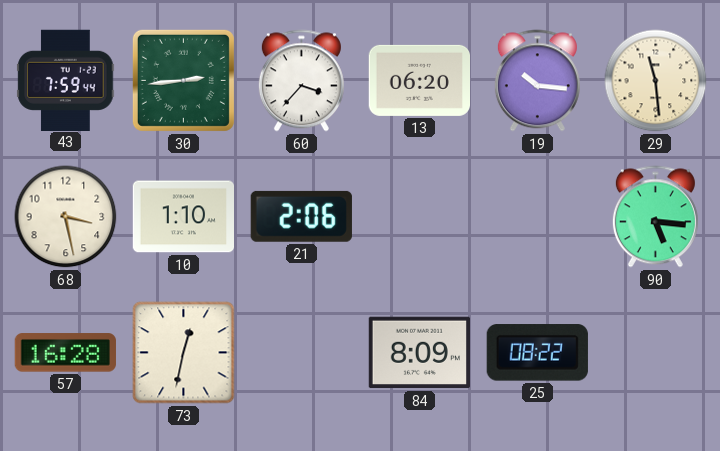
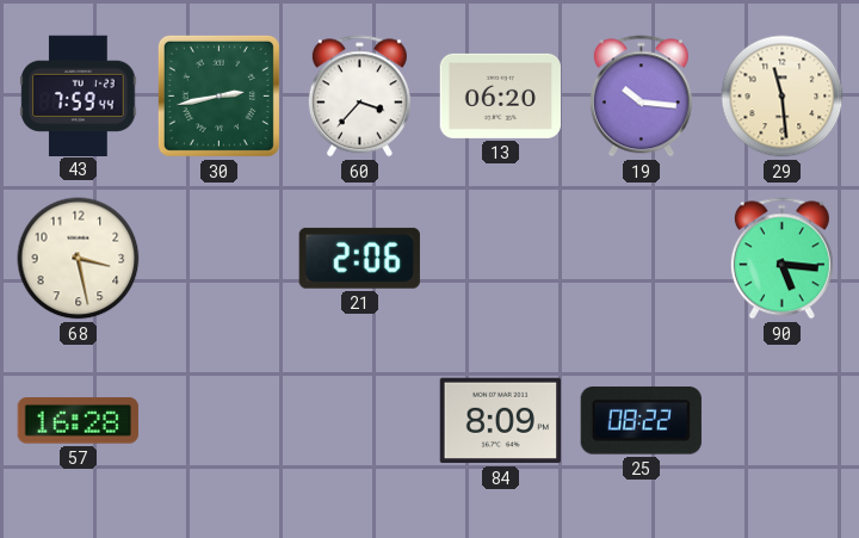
30: 2:44 -> 2:43
10: 1:10 -> none
73: 12:32 -> none
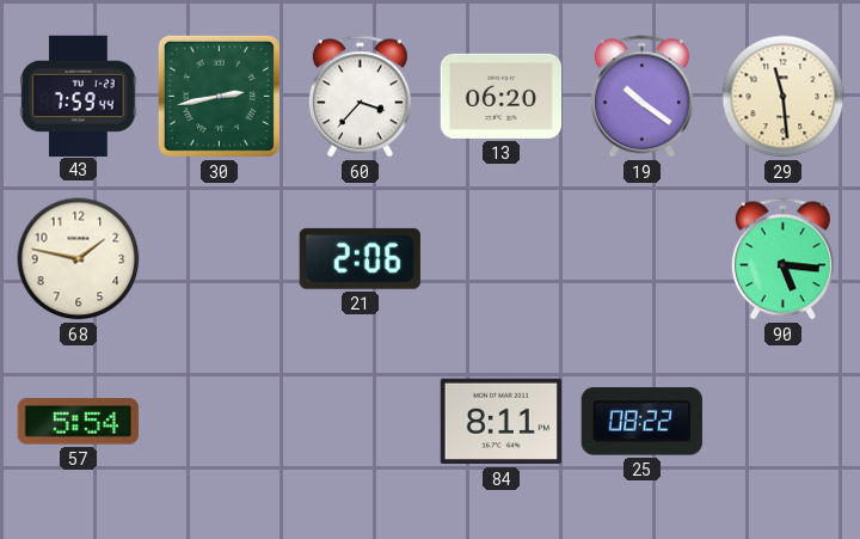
19: 10:16 -> 10:21
68: 3:28 -> 1:47
57: 16:28 -> 5:54
84: 8:09 -> 8:11
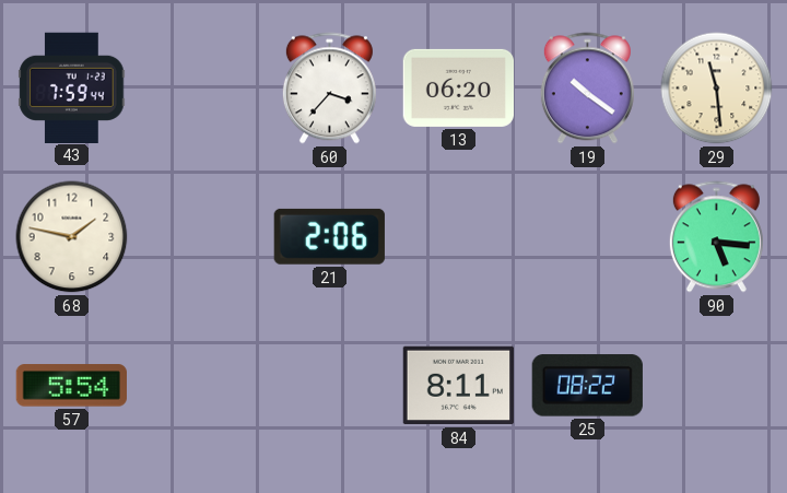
30: 2:43 -> none
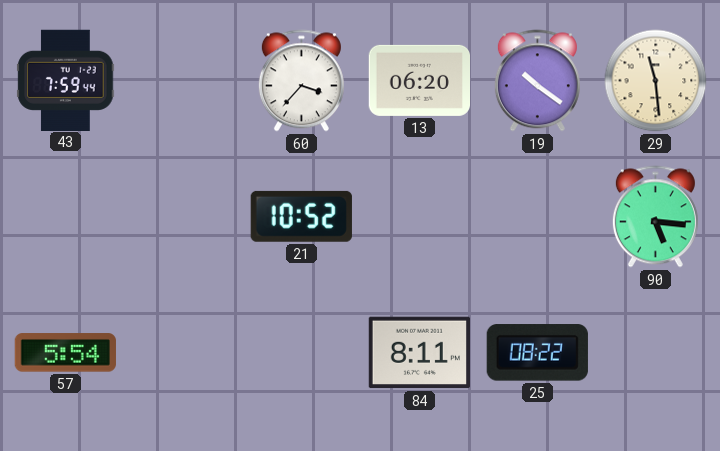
68: 1:47 -> none
21: 2:06 -> 10:52
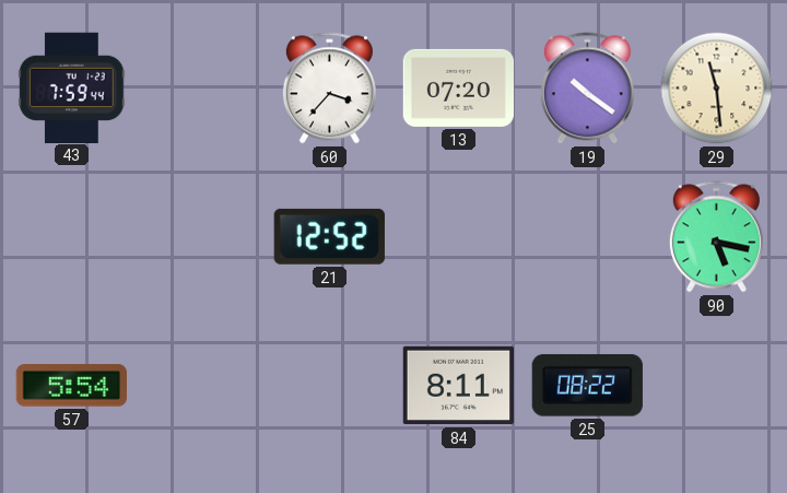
13: 06:20 -> 07:20
21: 10:52 -> 12:52
90: 5:16 -> 5:17
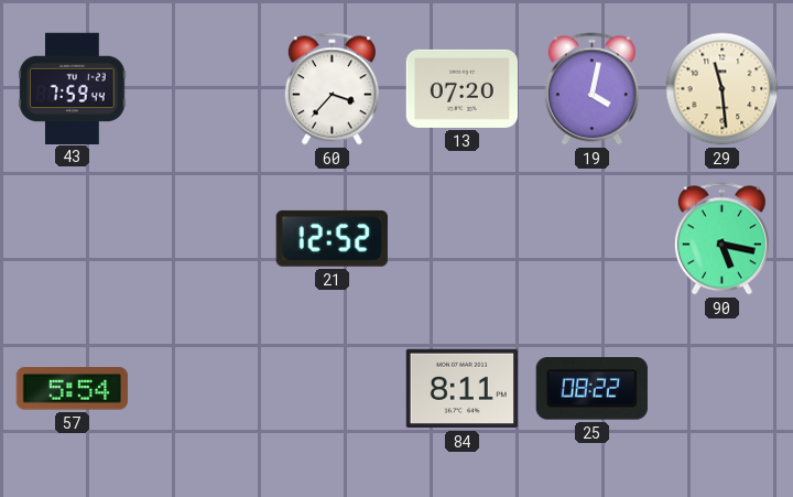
19: 10:21 -> 4:02
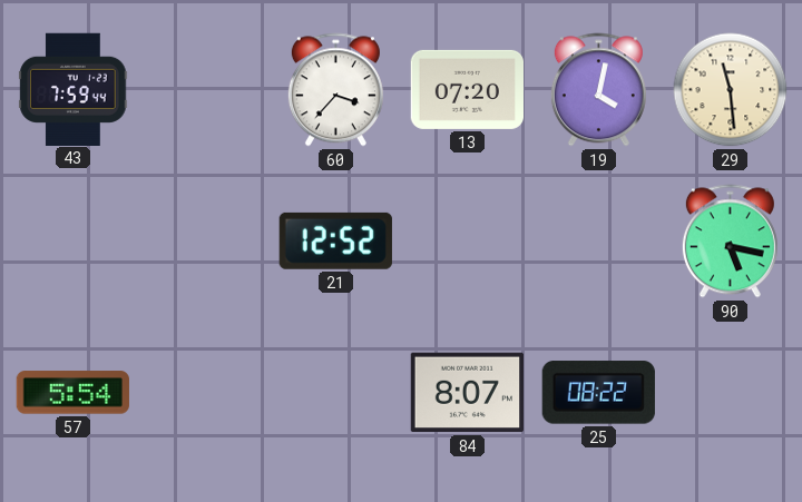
84: 8:11 -> 8:07
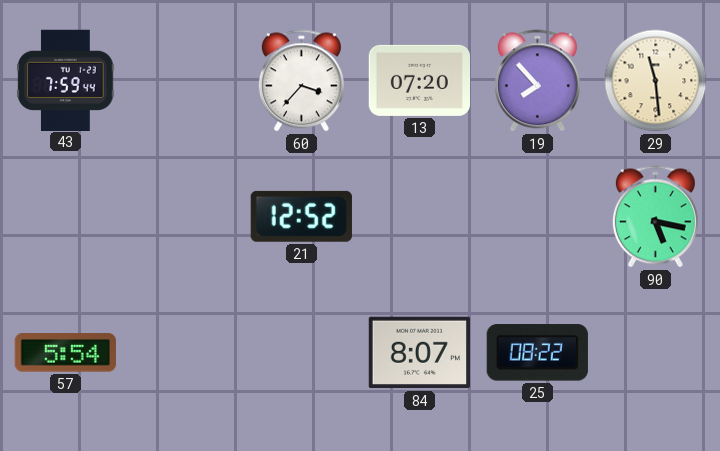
19: 4:02 -> 7:53
